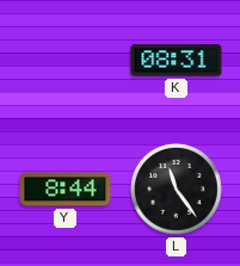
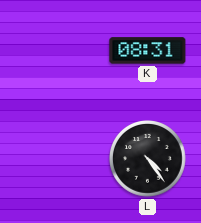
Y: 8:44 -> none
L: 11:24 -> 4:24
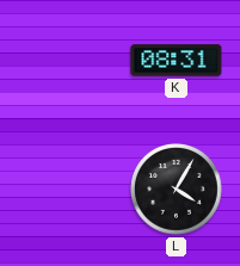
L: 4:24 -> 4:05
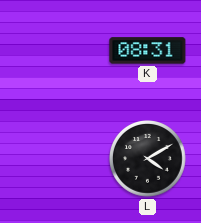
L: 4:05 -> 4:10
